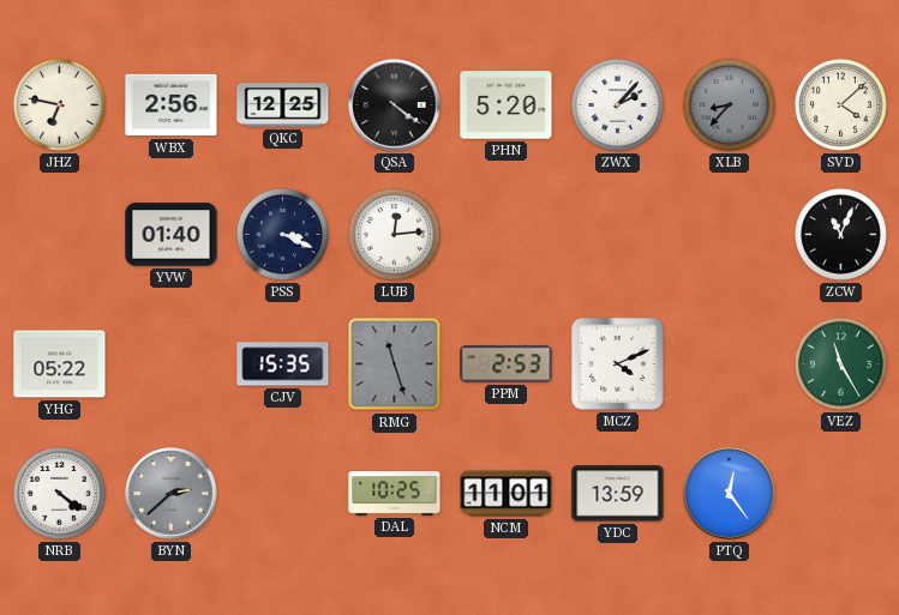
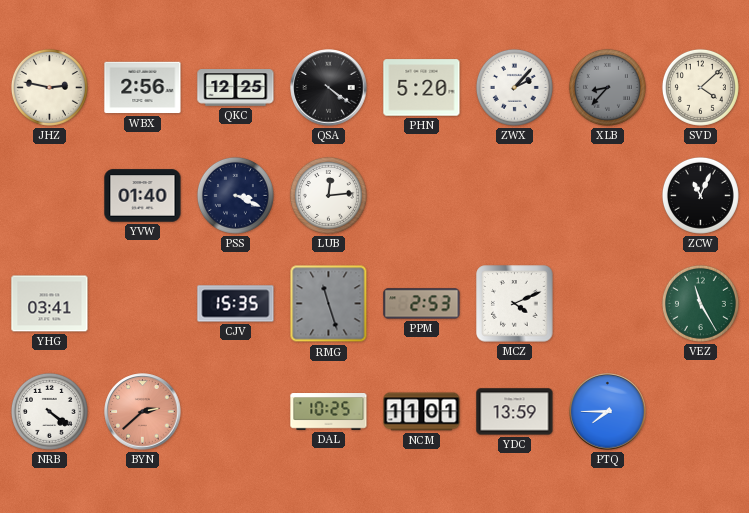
JHZ: 6:47 -> 2:47
YHG: 05:22 -> 03:41
BYN dial: grey -> salmon
PTQ: 12:24 -> 7:45
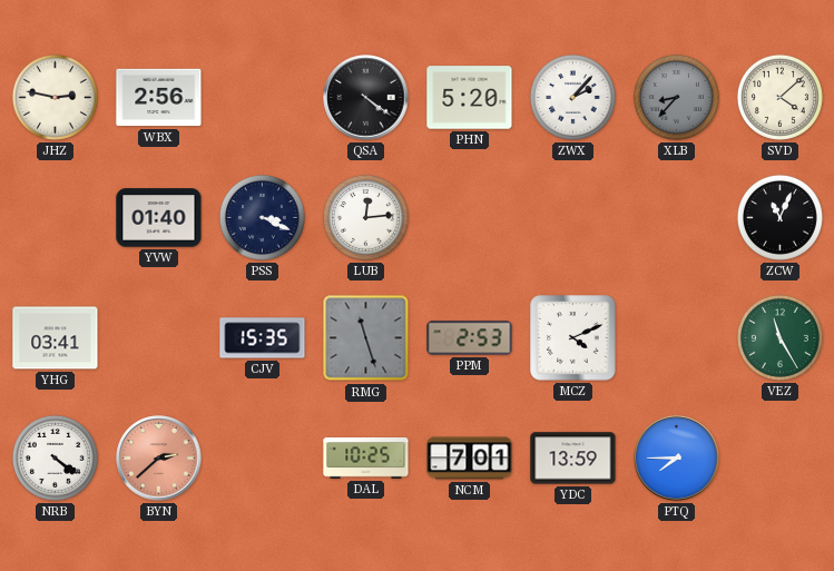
QKC: 12:25 -> none
NCM: 11:01 -> 7:01
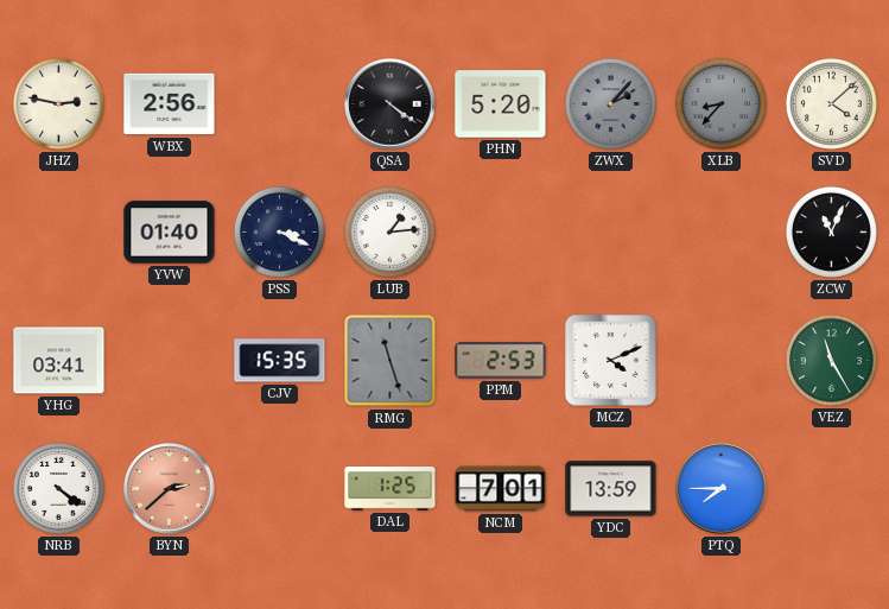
ZWX dial: white -> grey
LUB: 12:14 -> 1:14
DAL: 10:25 -> 1:25
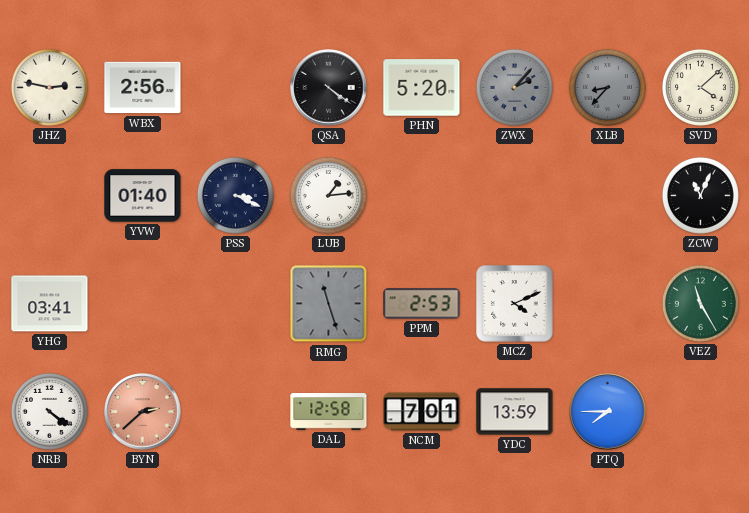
CJV: 15:35 -> none
DAL: 1:25 -> 12:58
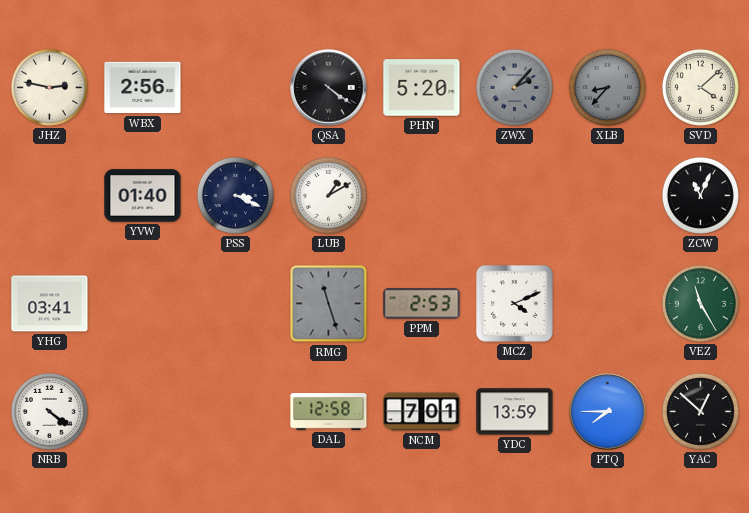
LUB: 1:14 -> 1:10
BYN: 2:38 -> none
YAC: none -> 12:52
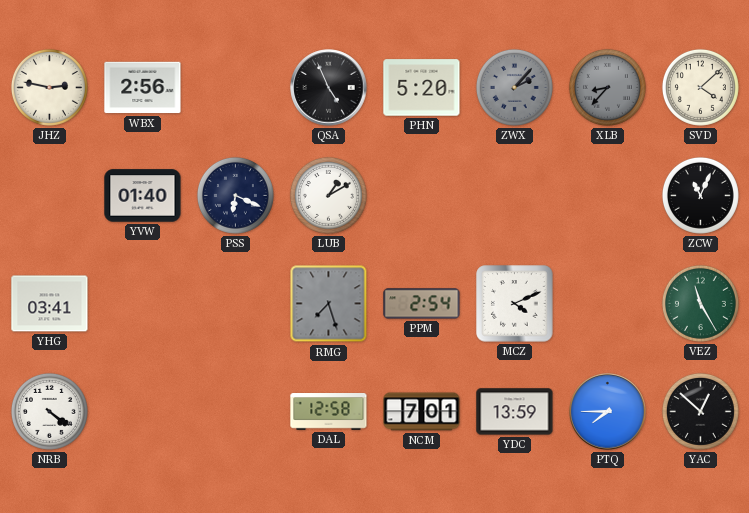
QSA: 4:21 -> 4:56
PSS: 3:19 -> 6:19
RMG: 11:27 -> 7:27
PPM: 2:53 -> 2:54
